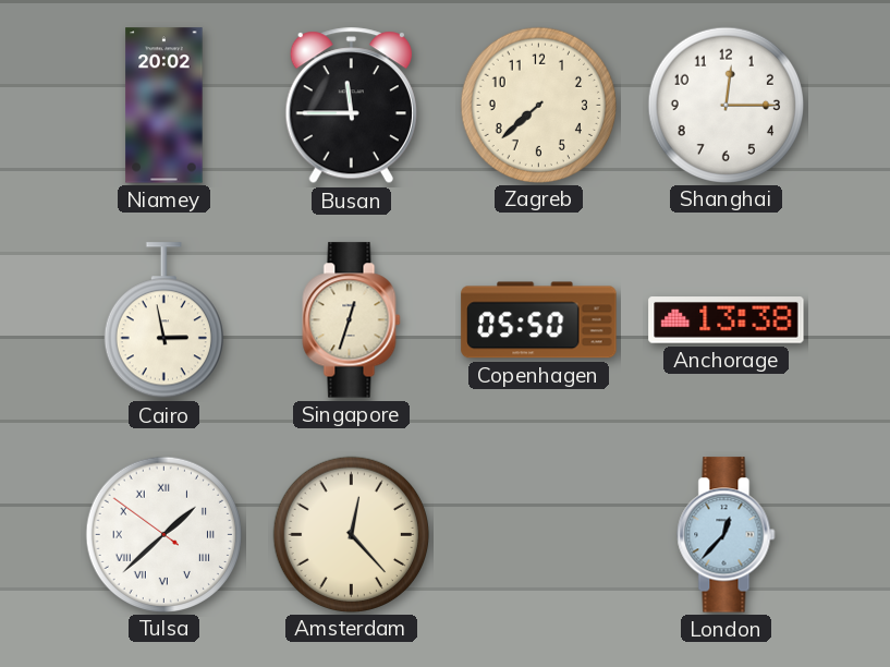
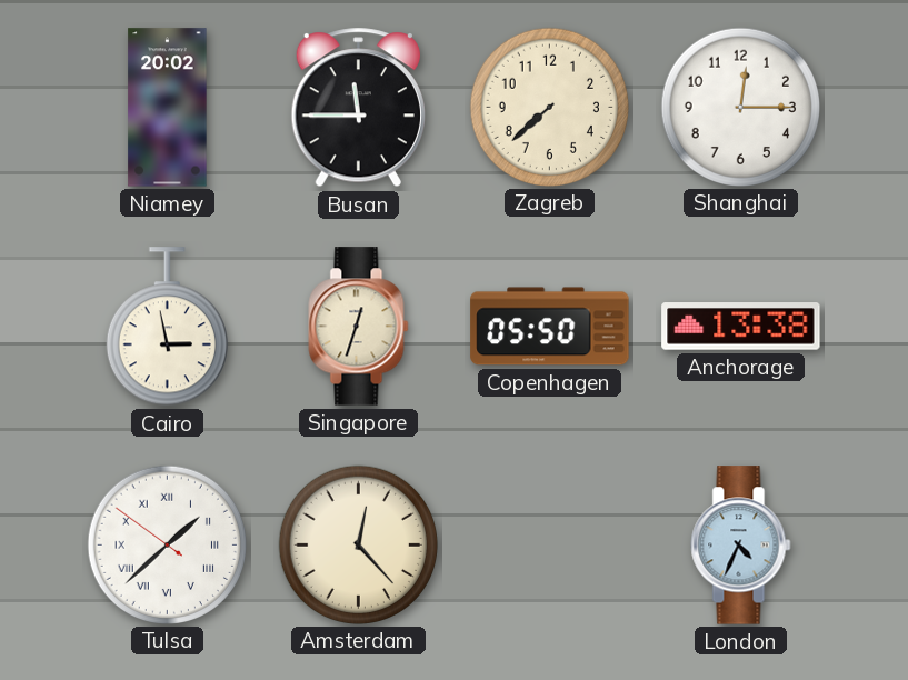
London: 12:37 -> 4:34
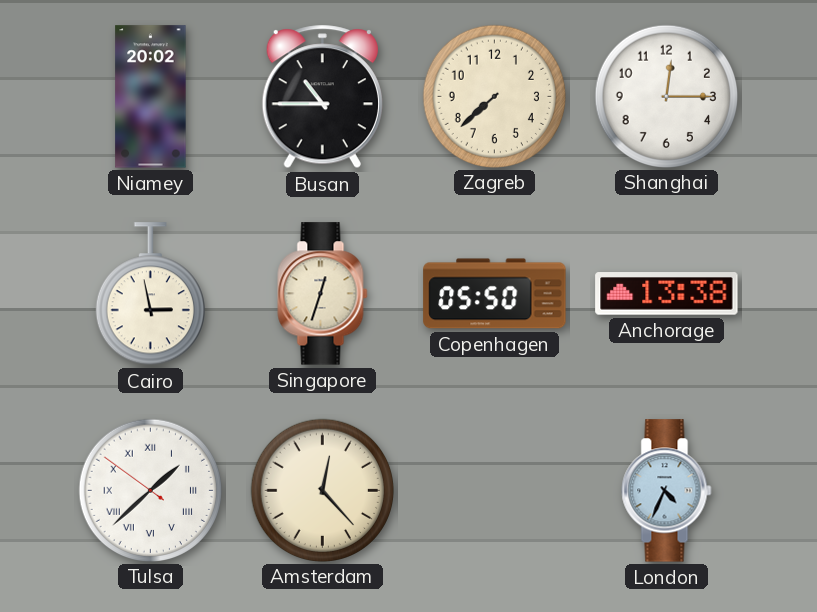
Busan: 11:45 -> 10:45
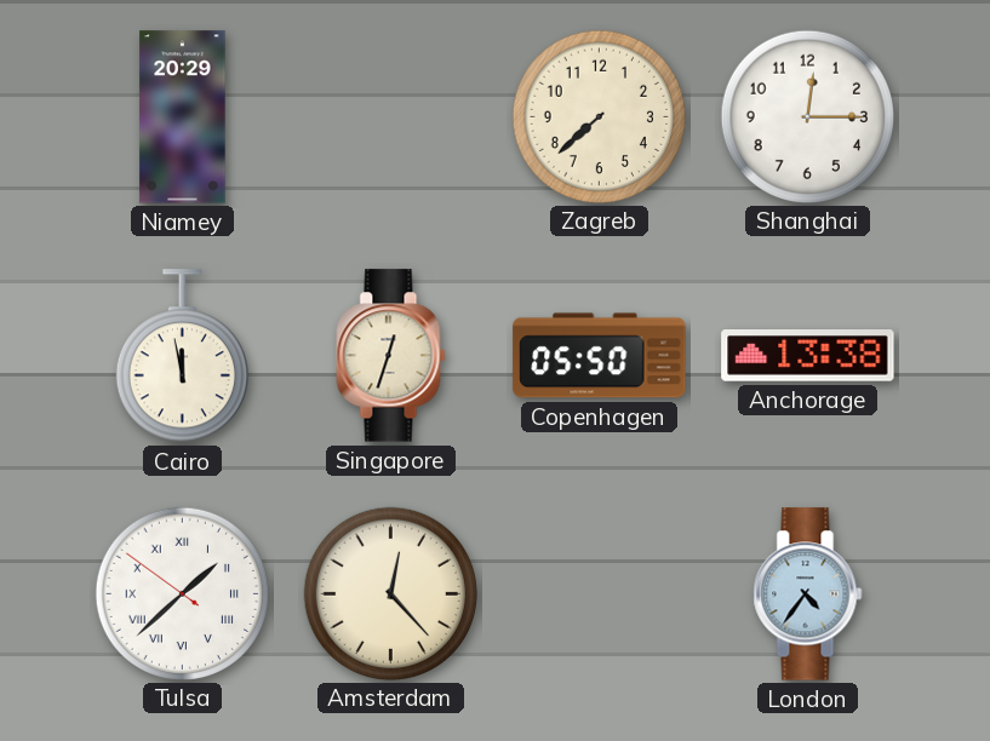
Niamey: 20:02 -> 20:29
Busan: 10:45 -> none
Cairo: 2:58 -> 11:58
London: 4:34 -> 4:36
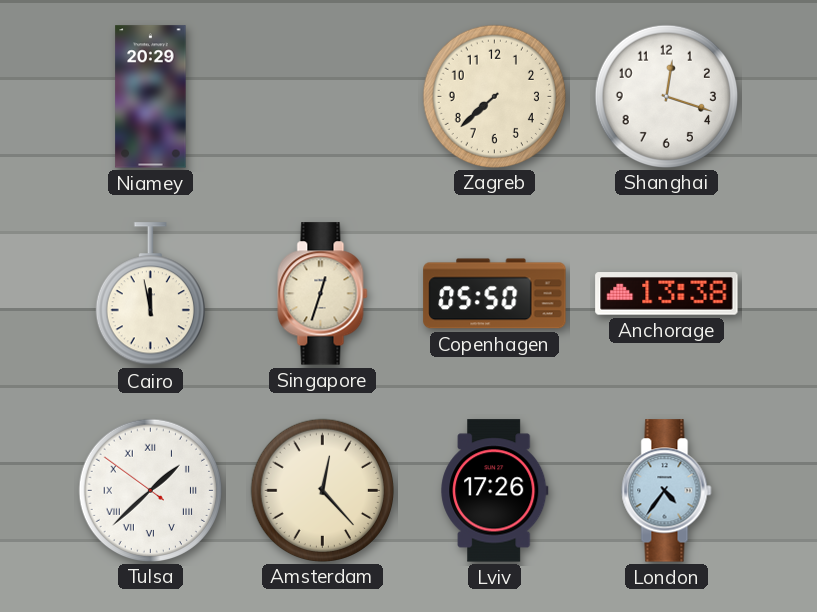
Shanghai: 12:15 -> 12:18
Lviv: none -> 17:26
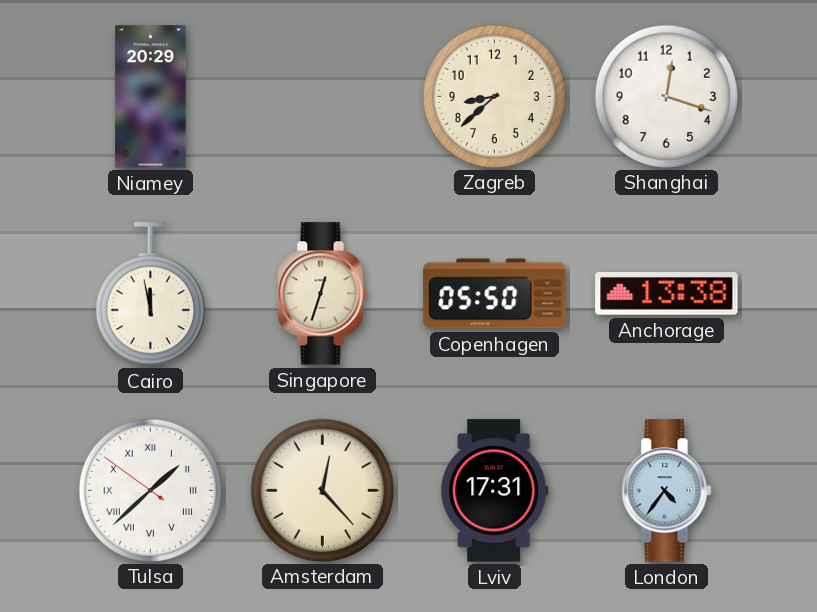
Zagreb: 7:38 -> 8:38
Lviv: 17:26 -> 17:31
